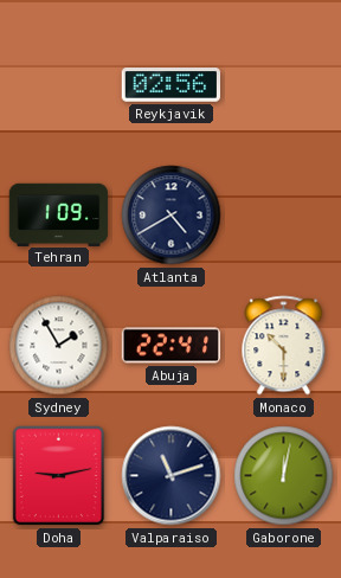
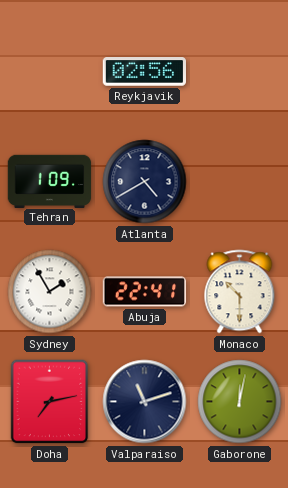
Doha: 9:13 -> 7:13
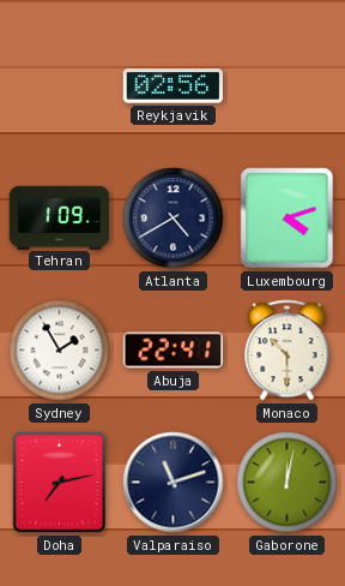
Luxembourg: none -> 4:12
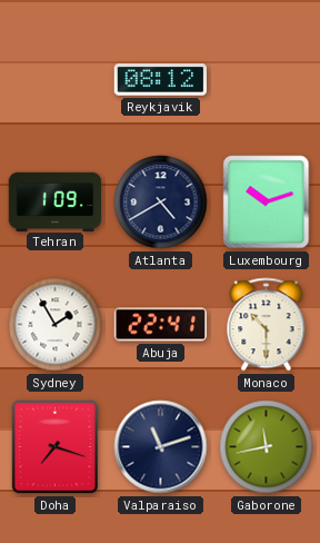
Reykjavik: 02:56 -> 08:12
Luxembourg: 4:12 -> 10:12
Doha: 7:13 -> 7:18
Gaborone: 12:02 -> 11:43
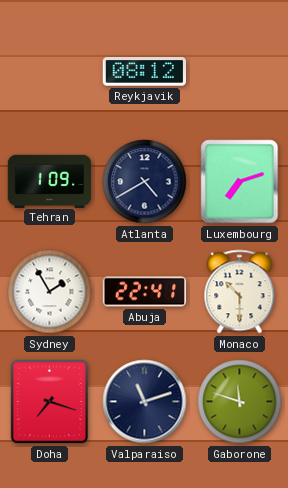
Luxembourg: 10:12 -> 7:12
Gaborone: 11:43 -> 11:48
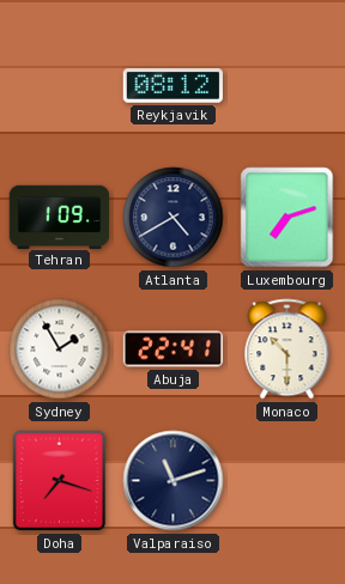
Gaborone: 11:48 -> none
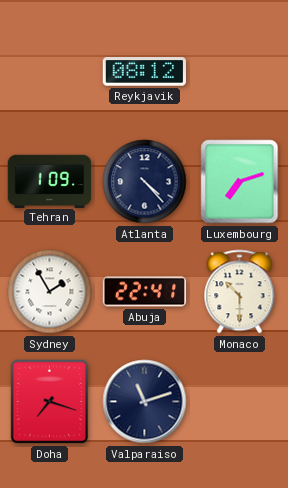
Atlanta: 4:40 -> 4:23
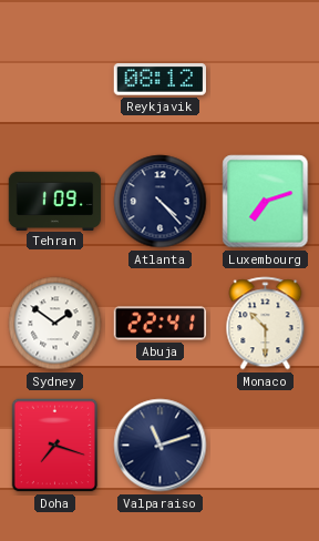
Sydney: 1:55 -> 1:51
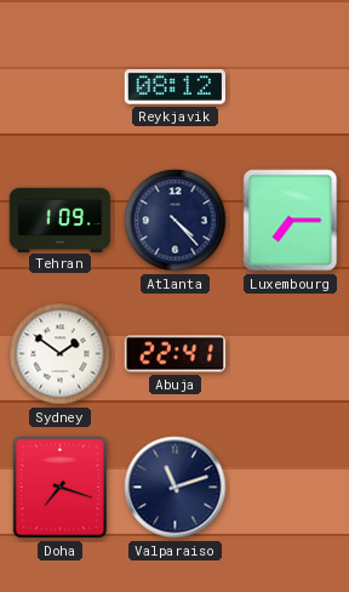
Luxembourg: 7:12 -> 7:15
Monaco: 10:30 -> none
